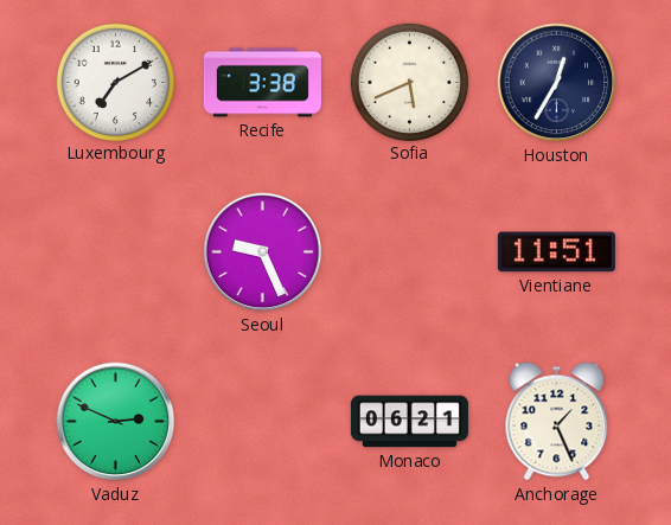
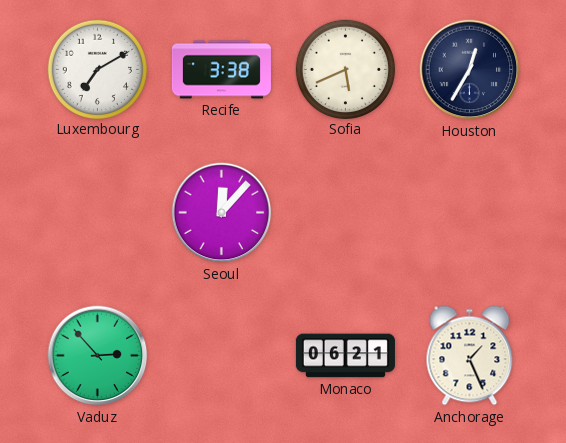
Seoul: 9:26 -> 12:07
Vientiane: 11:51 -> none
Vaduz: 2:49 -> 2:53
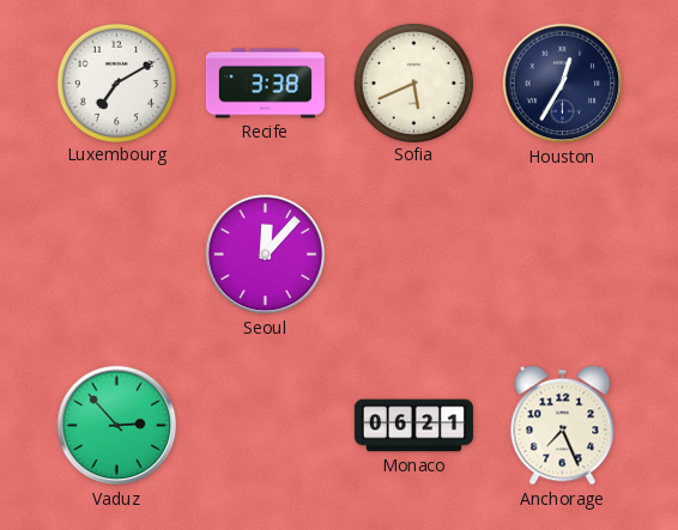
Anchorage: 1:26 -> 7:26
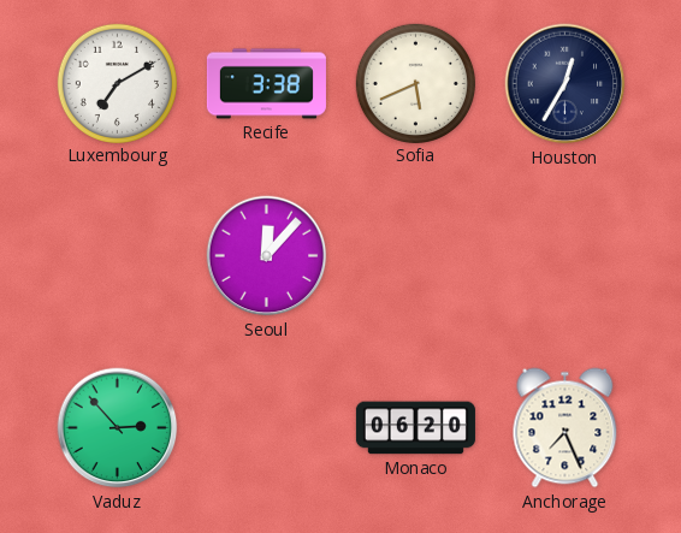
Monaco: 06:21 -> 06:20
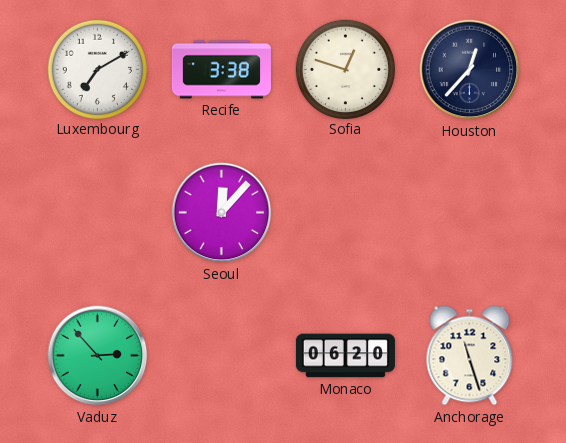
Sofia: 5:41 -> 12:48
Houston: 12:35 -> 12:37
Anchorage: 7:26 -> 11:27
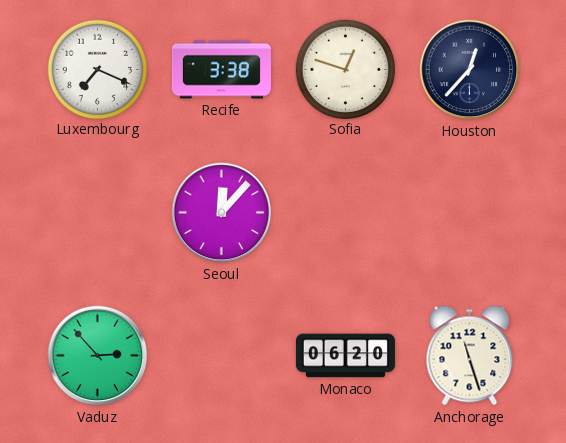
Luxembourg: 7:10 -> 7:19
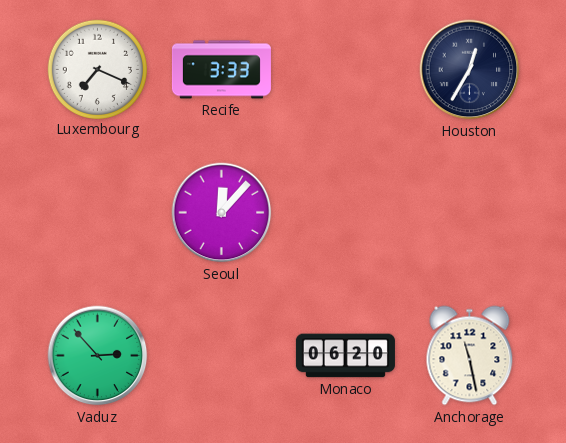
Recife: 3:38 -> 3:33
Sofia: 12:48 -> none
Houston: 12:37 -> 12:35
Anchorage: 11:27 -> 11:28
